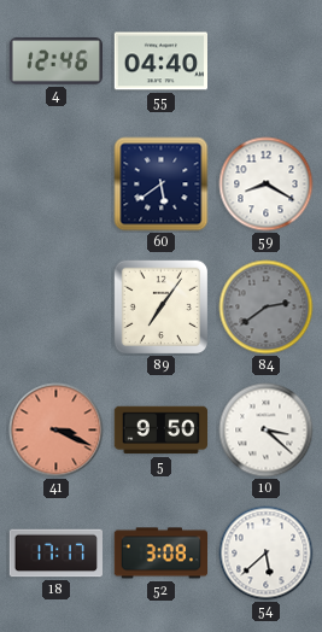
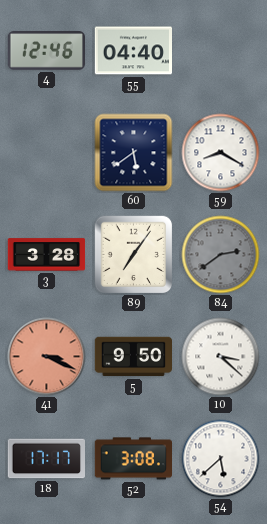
3: none -> 3:28
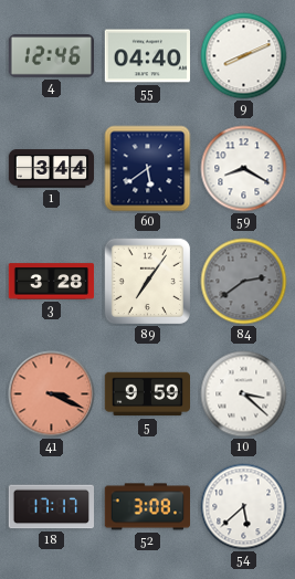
9: none -> 8:11
1: none -> 3:44
5: 9:50 -> 9:59
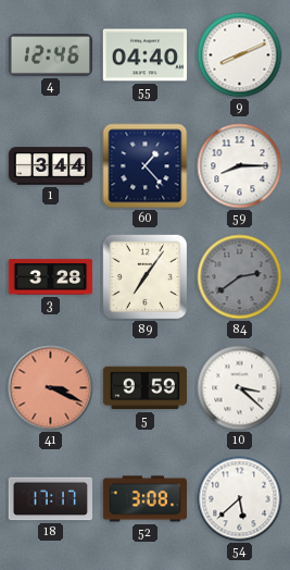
60: 5:39 -> 1:23
59: 8:20 -> 8:15
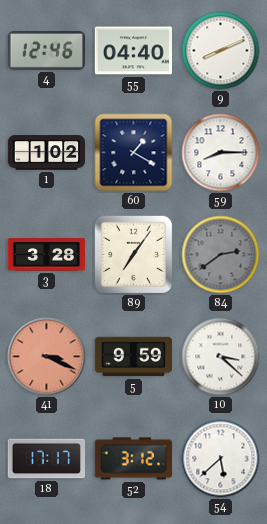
1: 3:44 -> 1:02
60: 1:23 -> 1:20
52: 3:08 -> 3:12
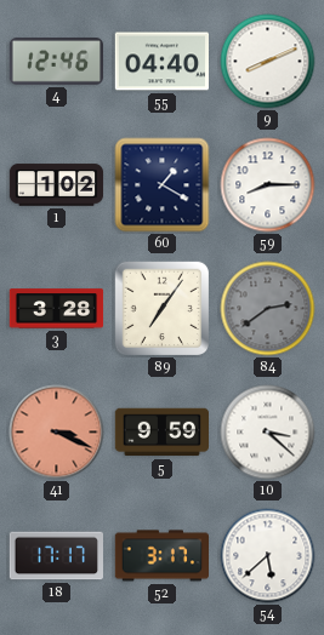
52: 3:12 -> 3:17
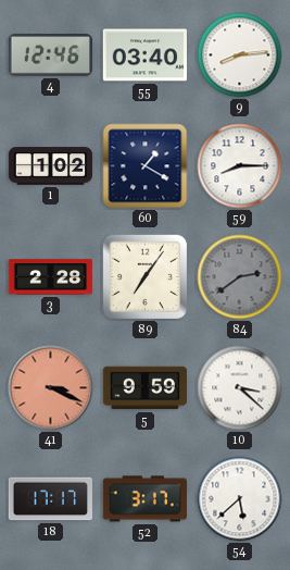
55: 04:40 -> 03:40
9: 8:11 -> 8:14
3: 3:28 -> 2:28
